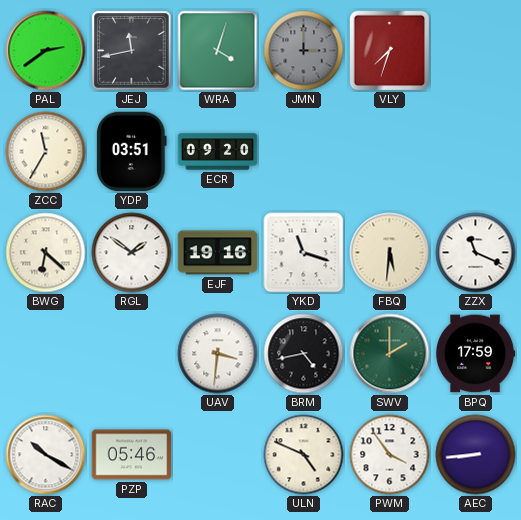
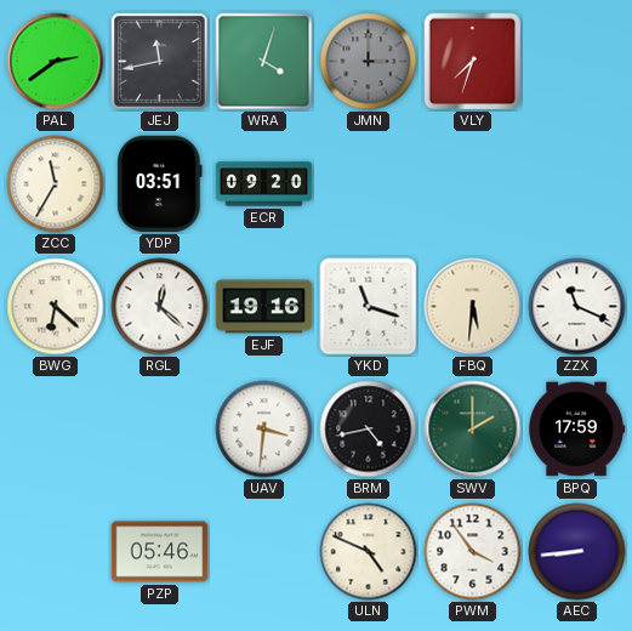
RGL: 1:51 -> 12:22
RAC: 10:20 -> none
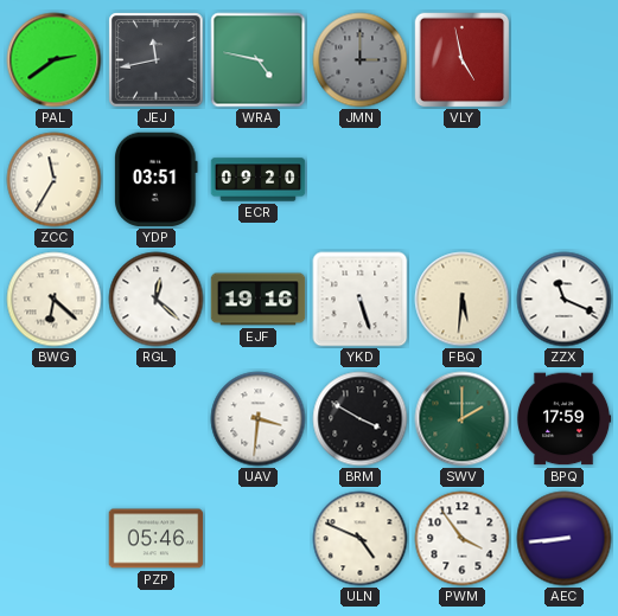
WRA: 4:03 -> 4:47
VLY: 7:33 -> 4:58
YKD: 11:18 -> 5:27
BRM: 4:43 -> 3:50
